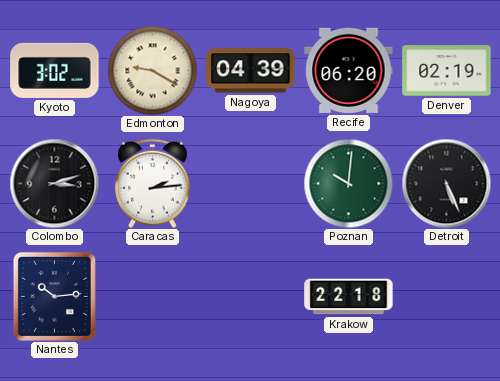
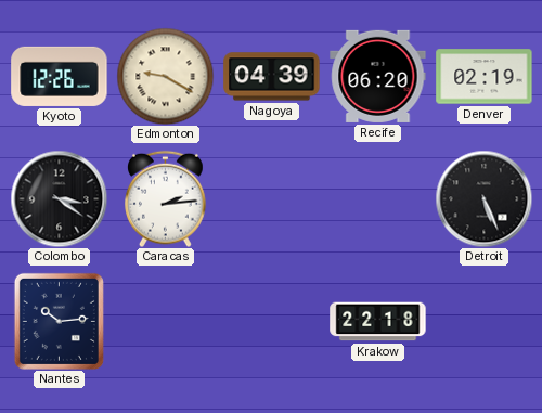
Kyoto: 3:02 -> 12:26
Colombo: 3:12 -> 3:21
Poznan: 10:01 -> none
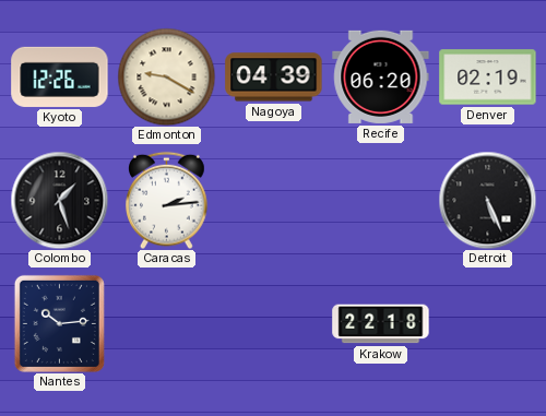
Colombo: 3:21 -> 1:27
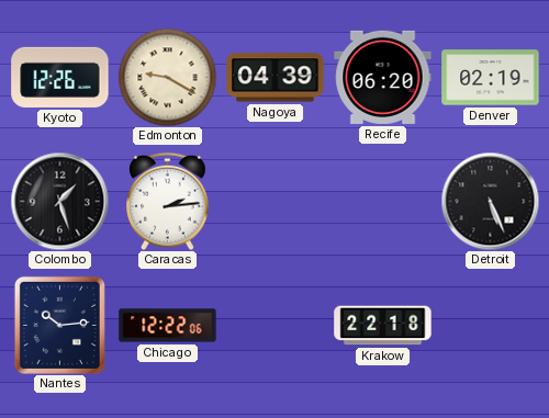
Chicago: none -> 12:22
